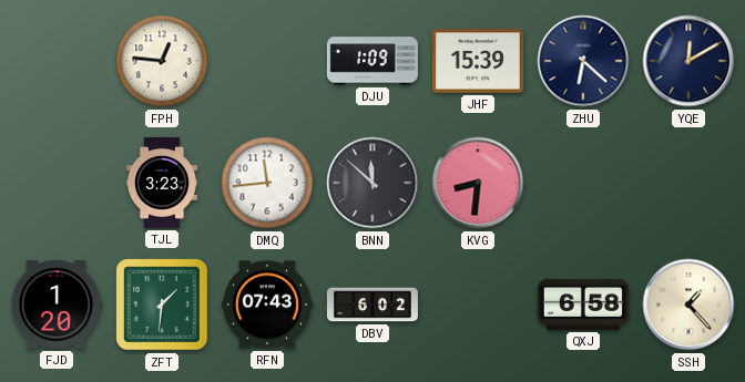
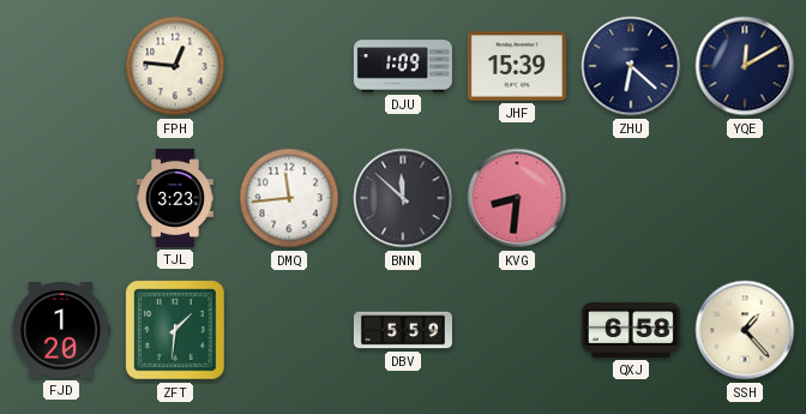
RFN: 07:43 -> none
DBV: 6:02 -> 5:59
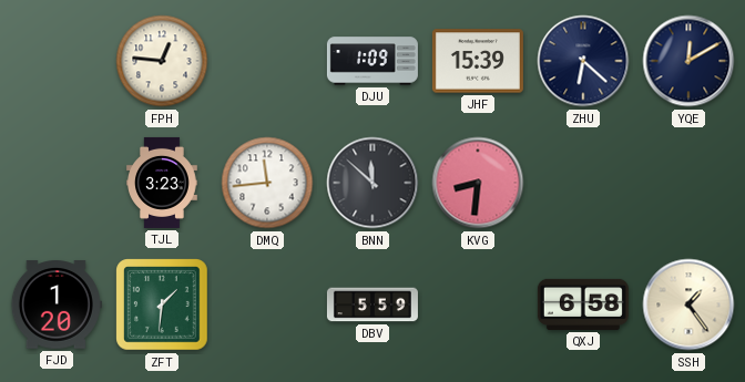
SSH: 1:23 -> 1:24
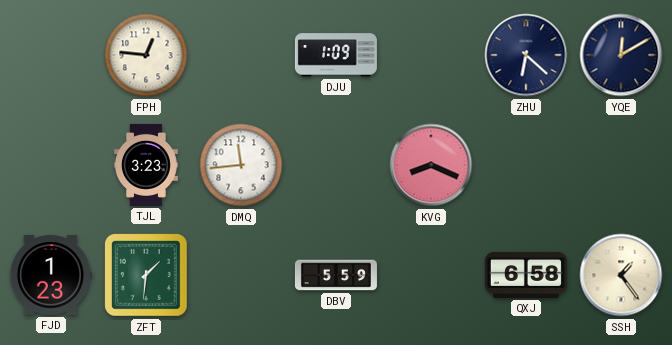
JHF: 15:39 -> none
BNN: 11:52 -> none
KVG: 8:31 -> 8:19
FJD: 1:20 -> 1:23
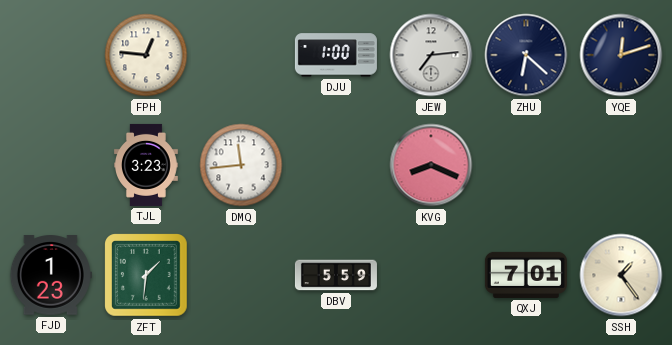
DJU: 1:09 -> 1:00
JEW: none -> 7:14
YQE: 12:10 -> 12:12
QXJ: 6:58 -> 7:01
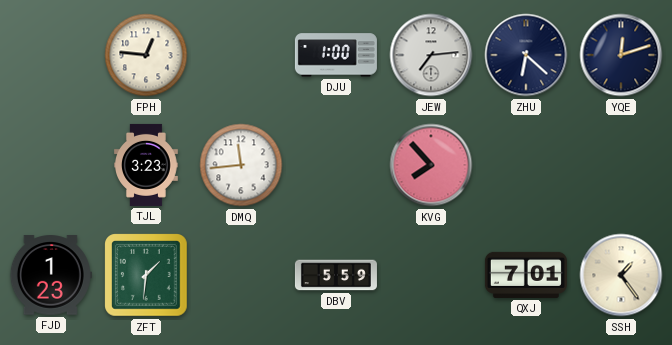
KVG: 8:19 -> 7:53
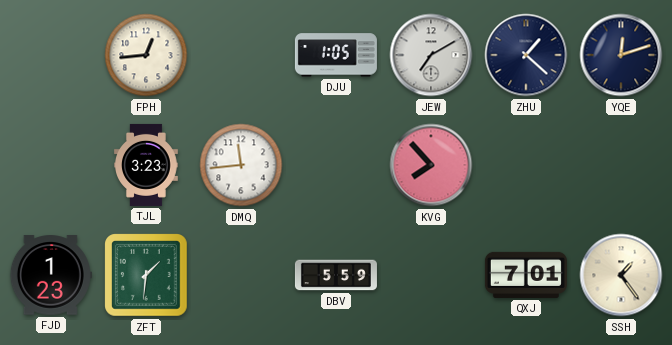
FPH: 12:46 -> 12:44
DJU: 1:00 -> 1:05
JEW: 7:14 -> 7:10
ZHU: 6:22 -> 1:22
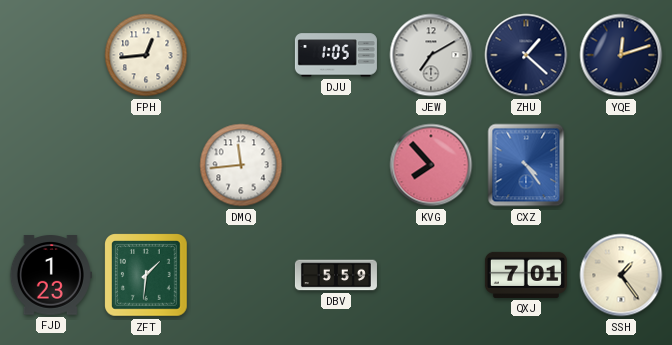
TJL: 3:23 -> none
CXZ: none -> 4:24
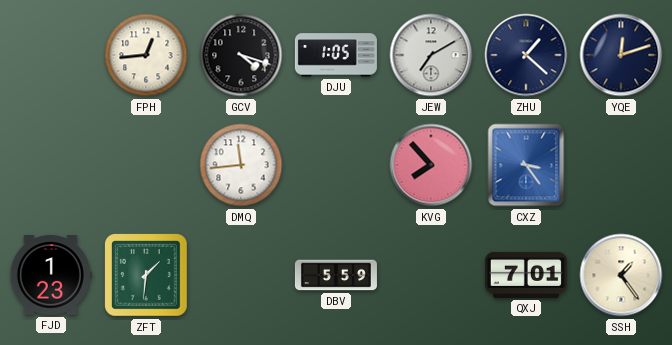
GCV: none -> 4:18
CXZ: 4:24 -> 3:24
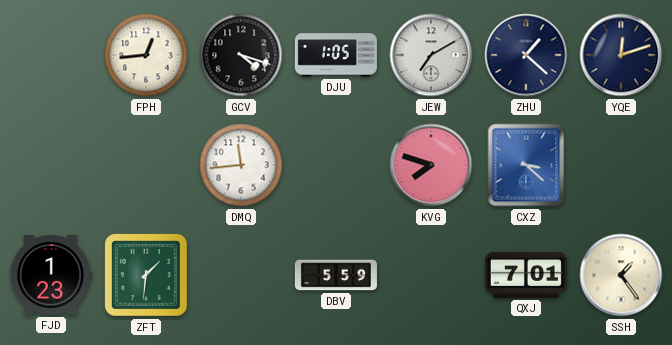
KVG: 7:53 -> 7:48
CXZ: 3:24 -> 3:22
